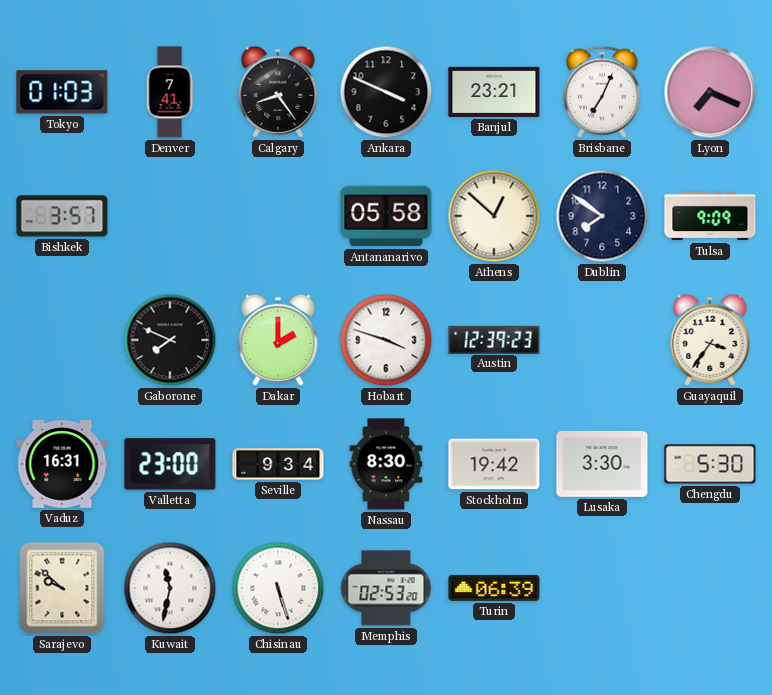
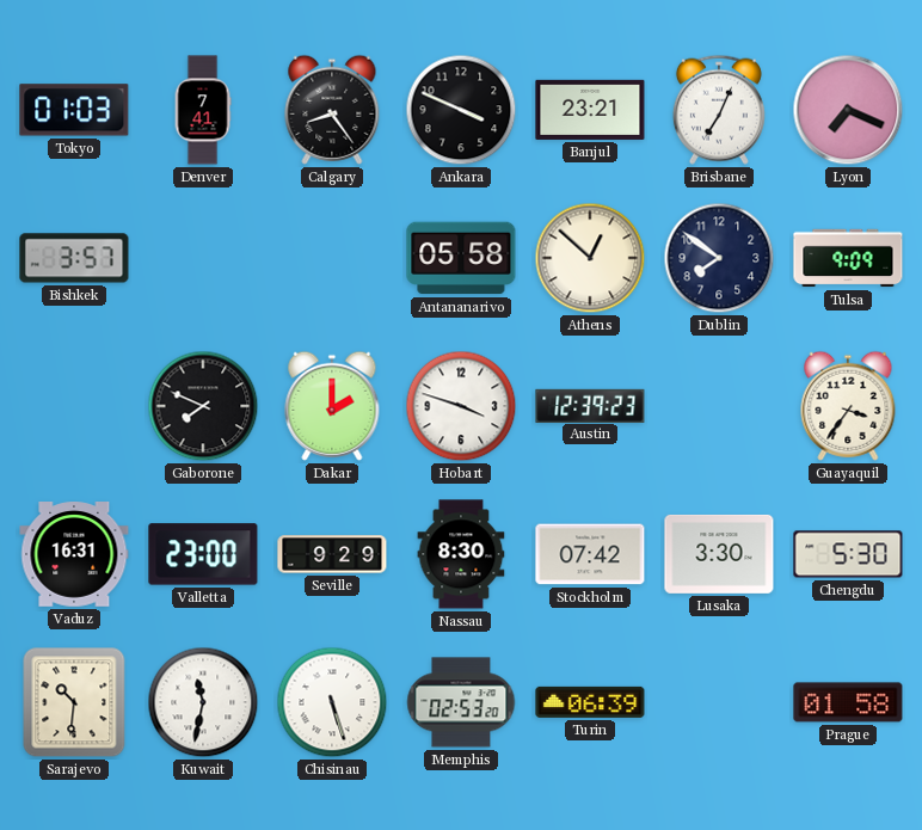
Seville: 9:34 -> 9:29
Stockholm: 19:42 -> 07:42
Sarajevo: 9:52 -> 10:31
Prague: none -> 01:58
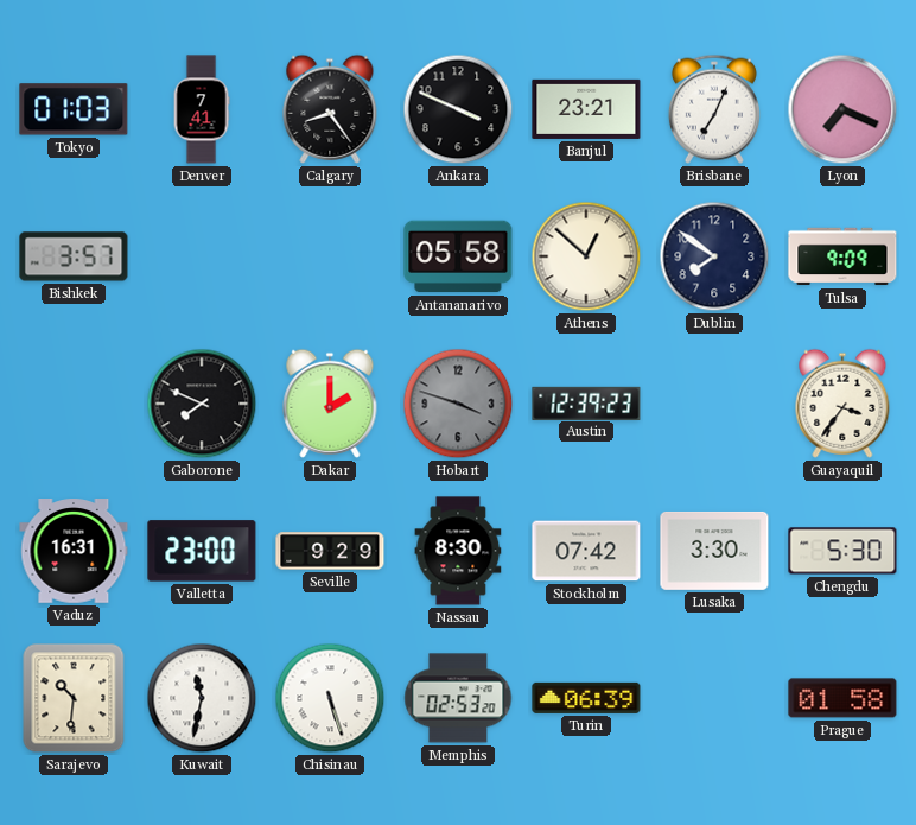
Hobart dial: white -> grey
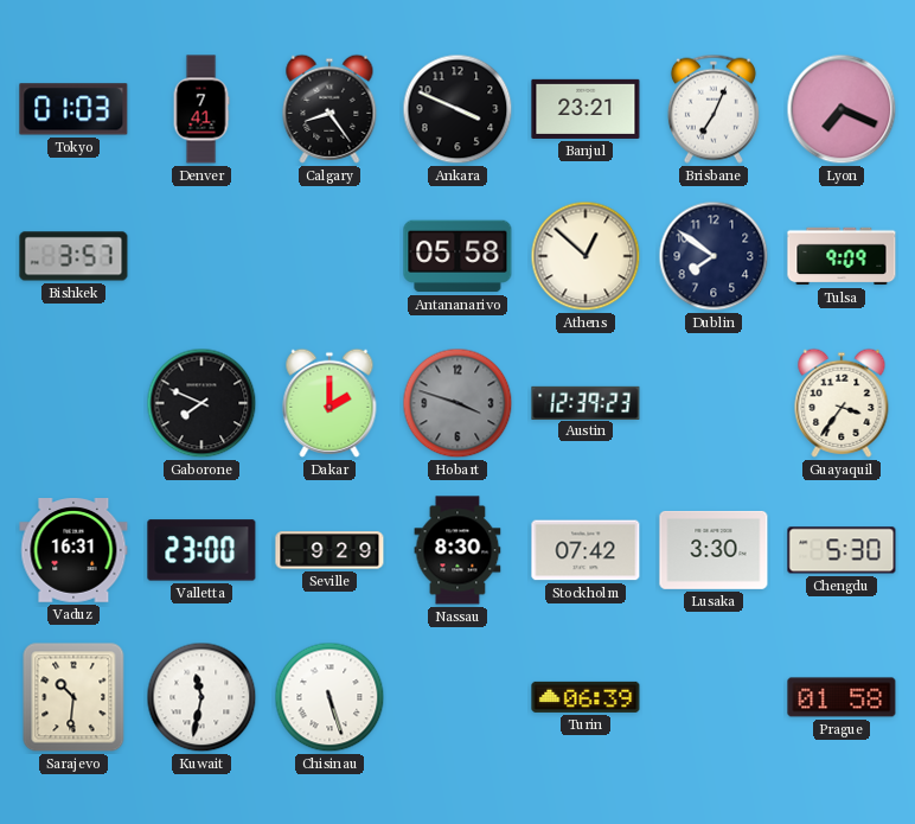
Memphis: 02:53 -> none
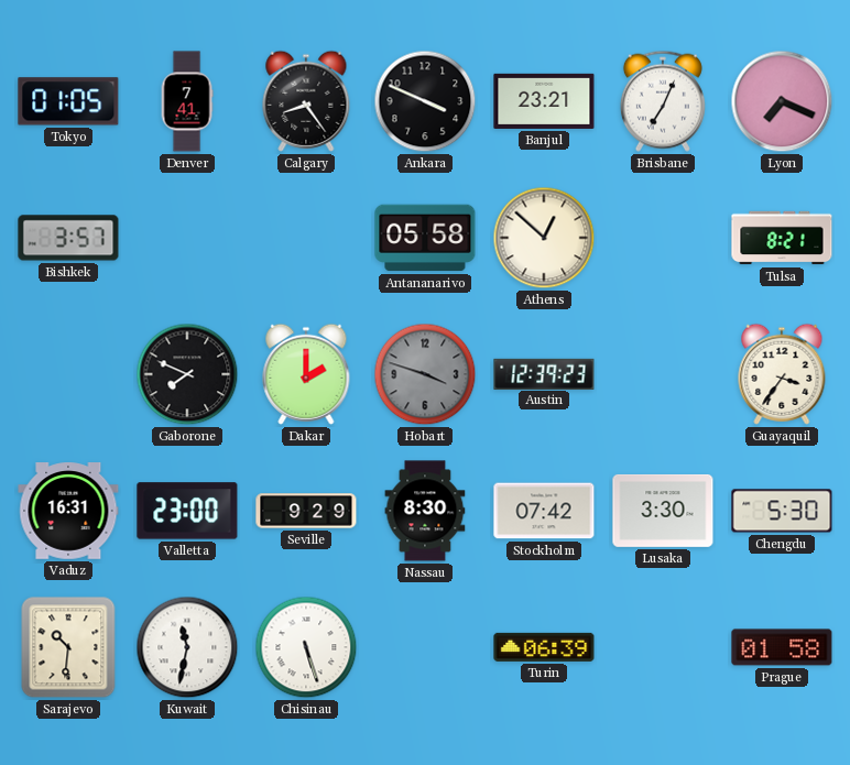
Tokyo: 01:03 -> 01:05
Dublin: 7:51 -> none
Tulsa: 9:09 -> 8:21
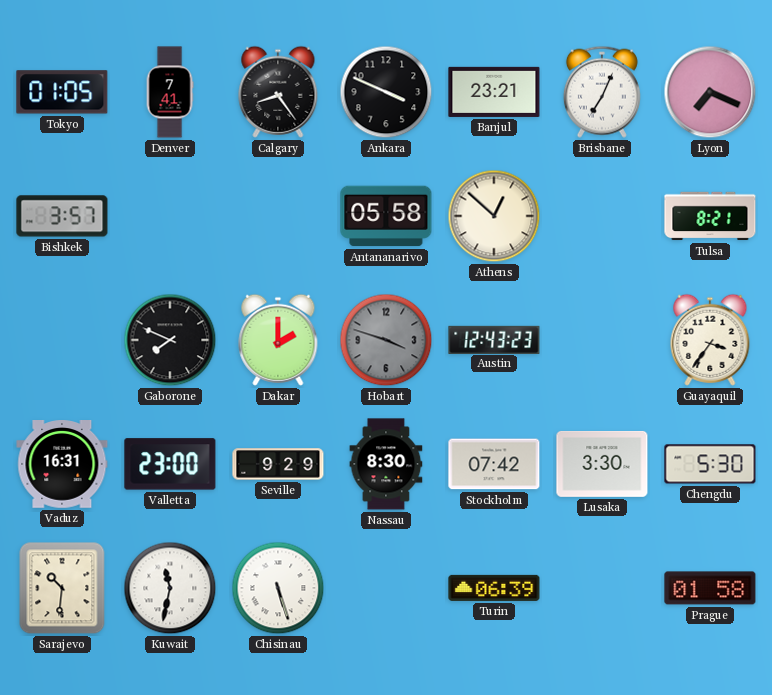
Austin: 12:39 -> 12:43
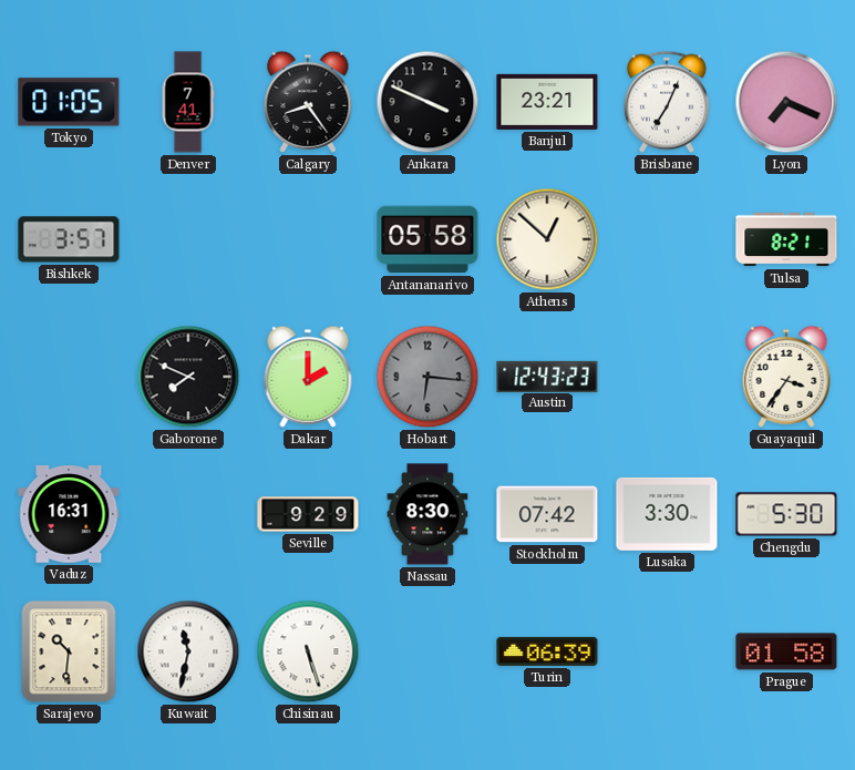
Hobart: 3:48 -> 6:16
Valletta: 23:00 -> none
